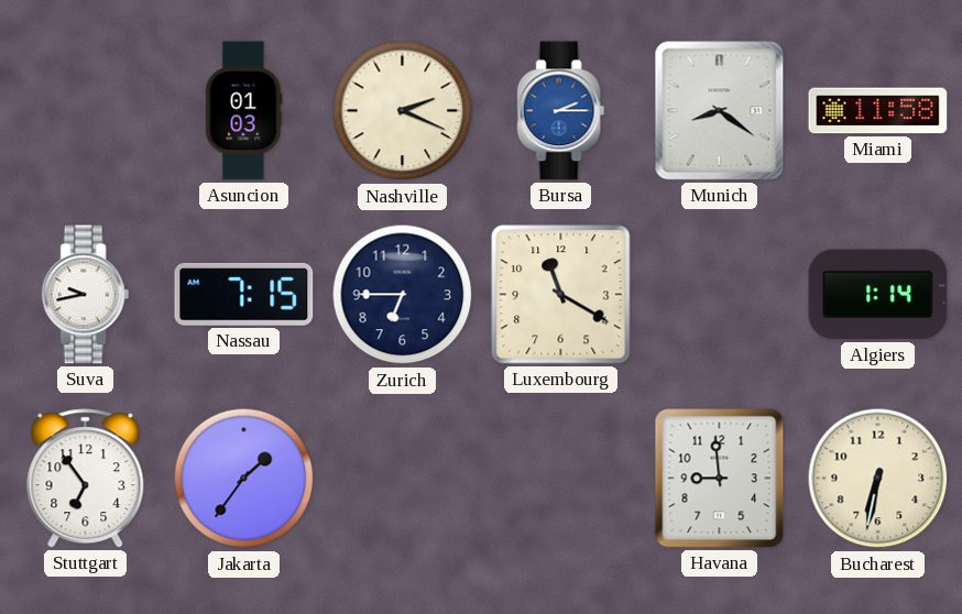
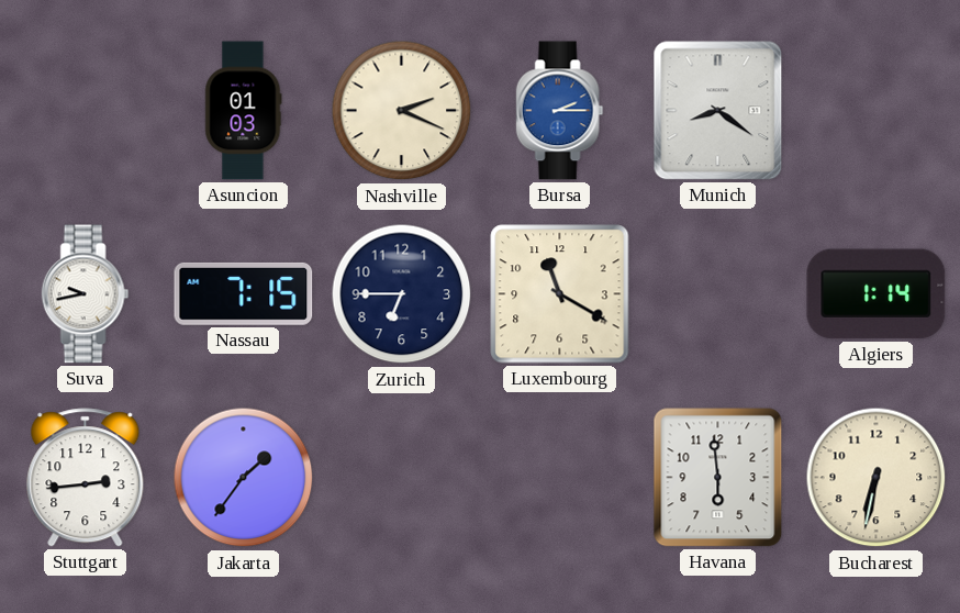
Miami: 11:58 -> none
Stuttgart: 6:54 -> 2:44
Havana: 8:59 -> 5:59
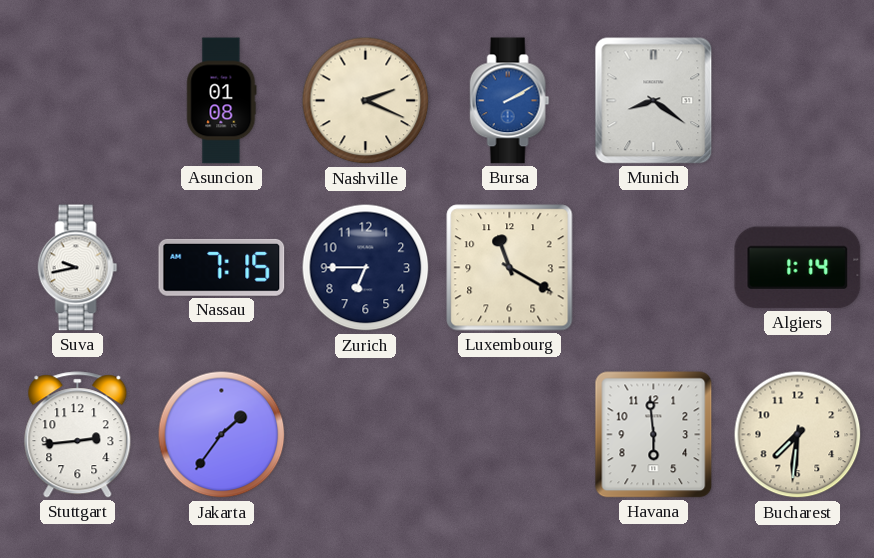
Asuncion: 01:03 -> 01:08
Bursa: 2:15 -> 2:10
Bucharest: 6:32 -> 7:31
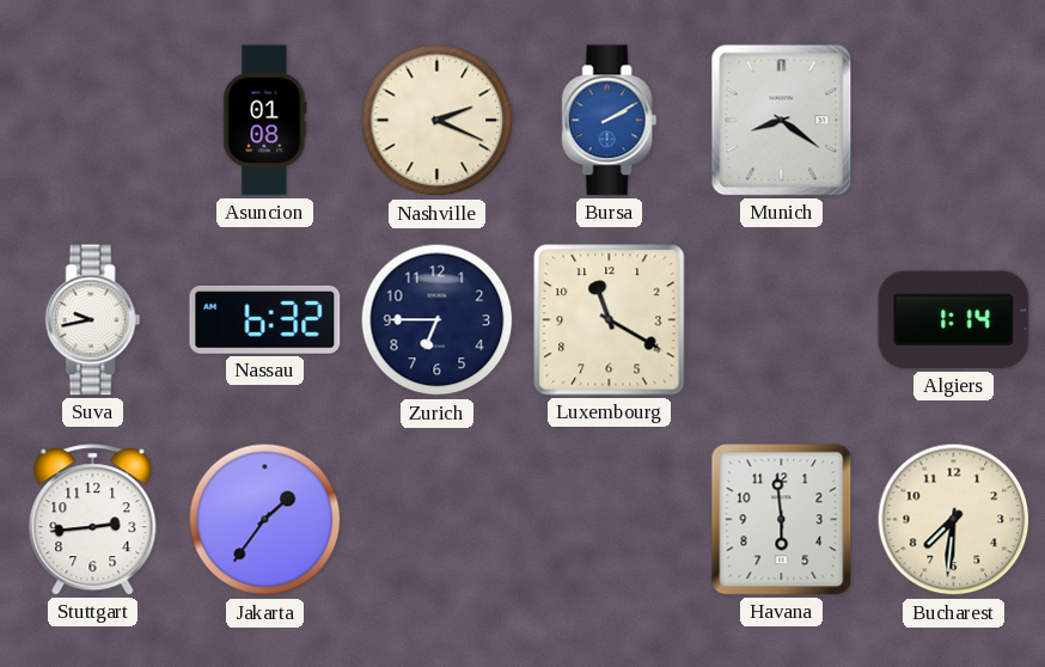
Nassau: 7:15 -> 6:32
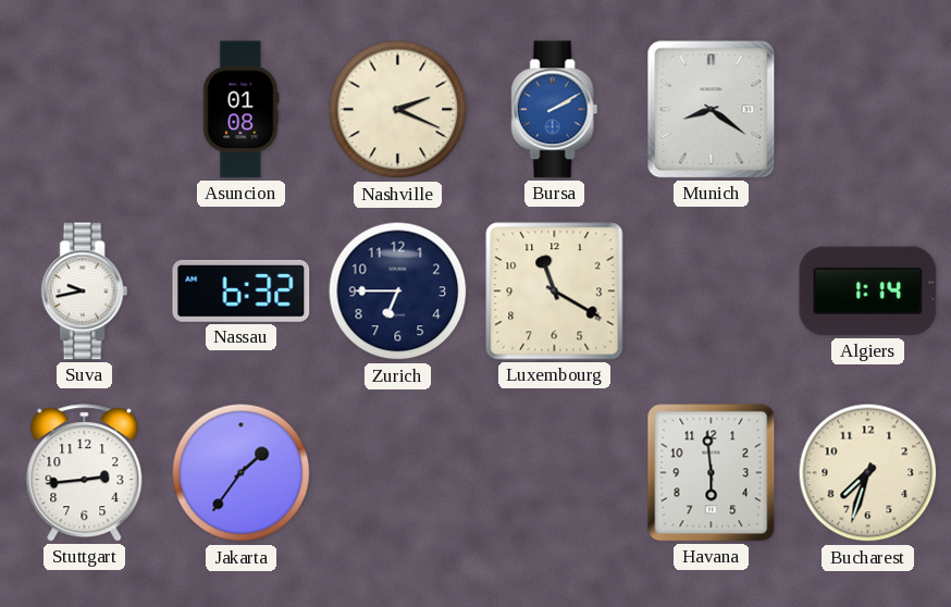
Bucharest: 7:31 -> 7:33
